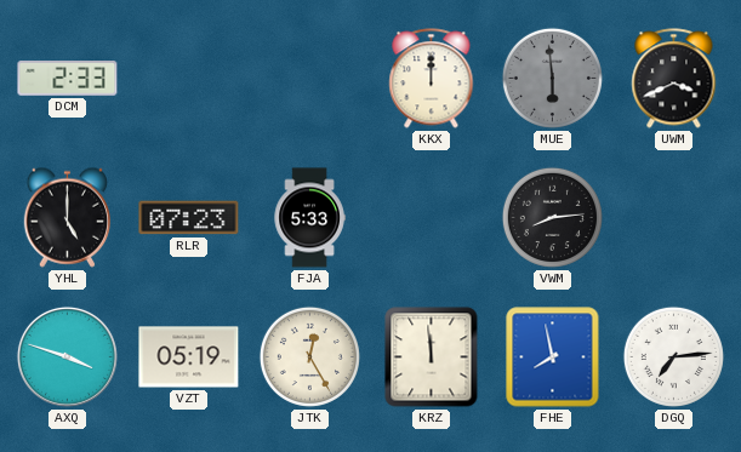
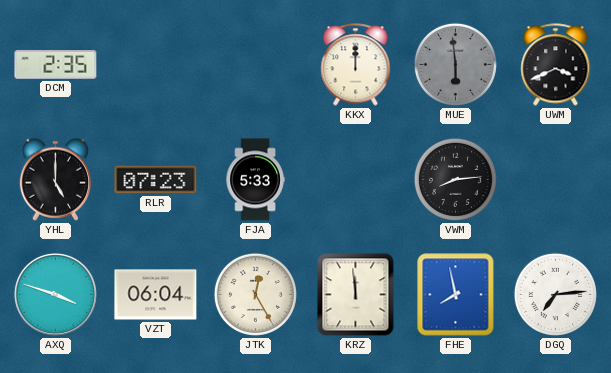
DCM: 2:33 -> 2:35
VZT: 05:19 -> 06:04
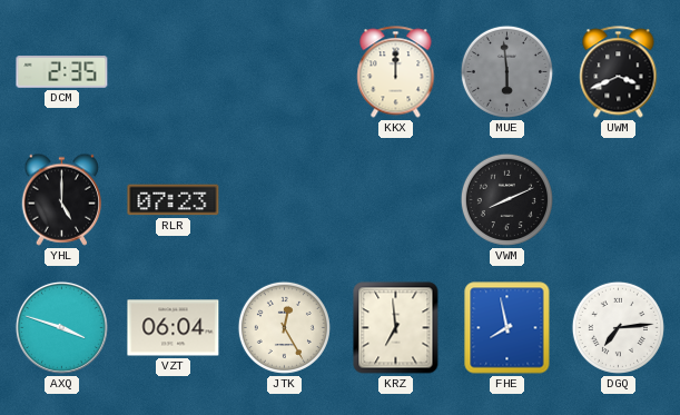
FJA: 5:33 -> none
VWM: 8:14 -> 8:11
KRZ: 11:59 -> 6:59
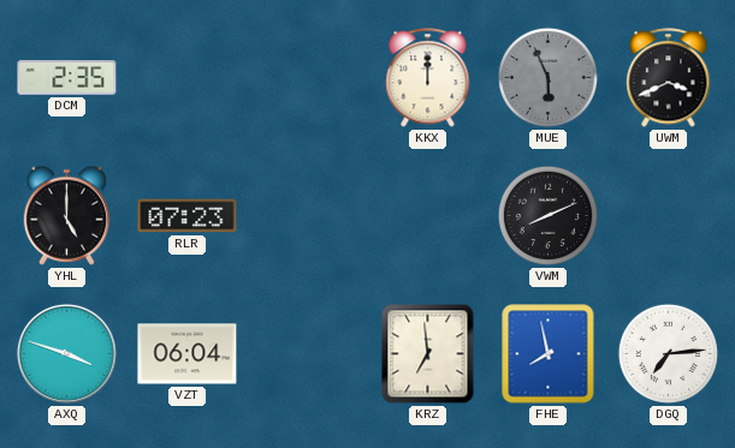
MUE: 5:59 -> 5:56
JTK: 12:25 -> none
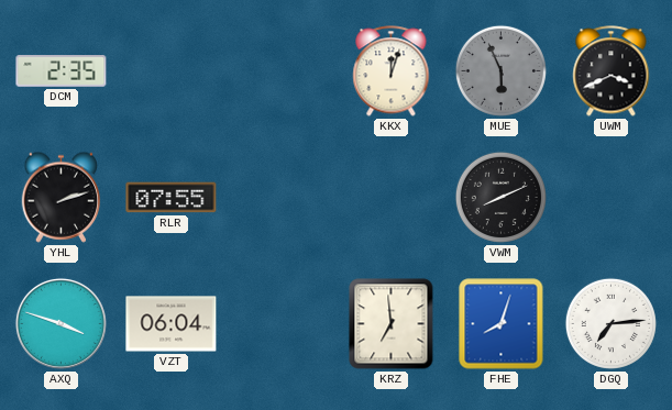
KKX: 12:00 -> 12:03
YHL: 5:00 -> 2:12
RLR: 07:23 -> 07:55
FHE: 7:58 -> 8:03
